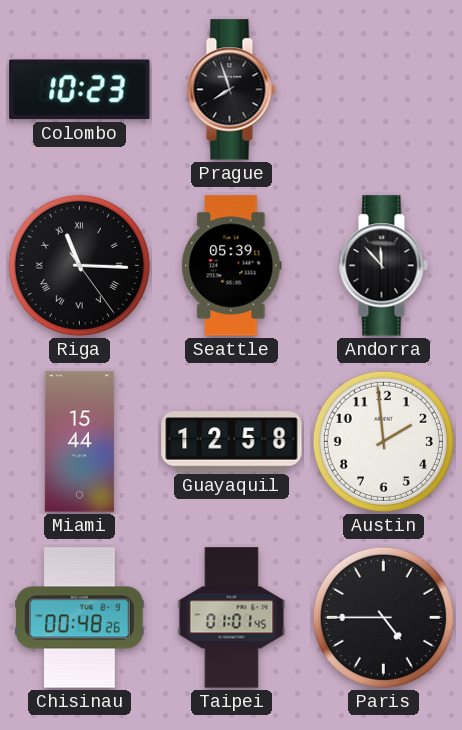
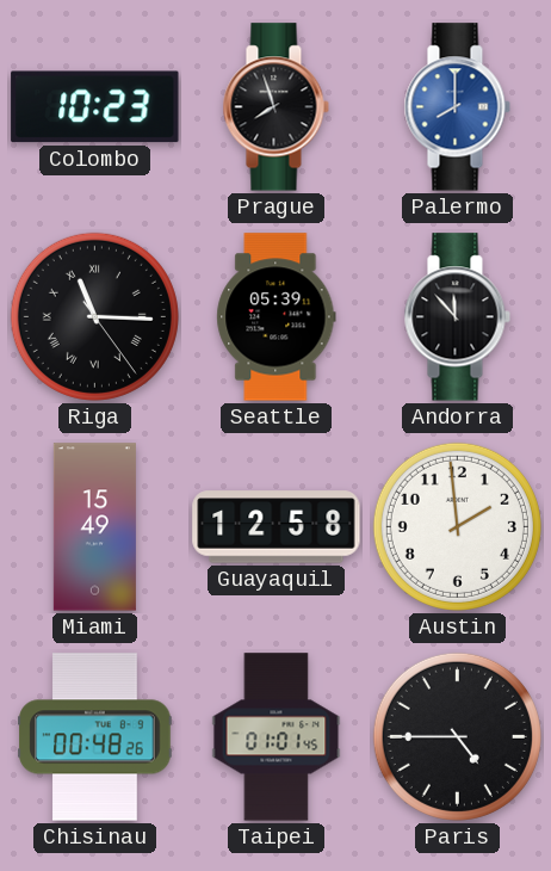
Palermo: none -> 8:00
Miami: 15:44 -> 15:49
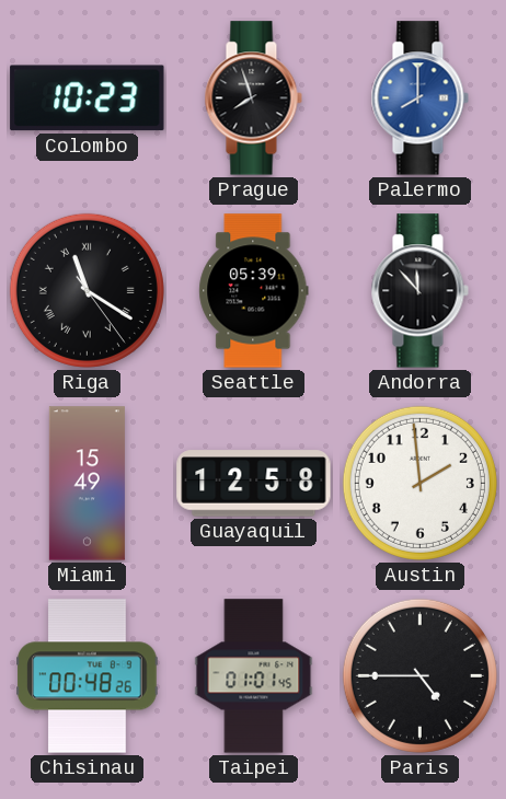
Riga: 11:15 -> 11:20
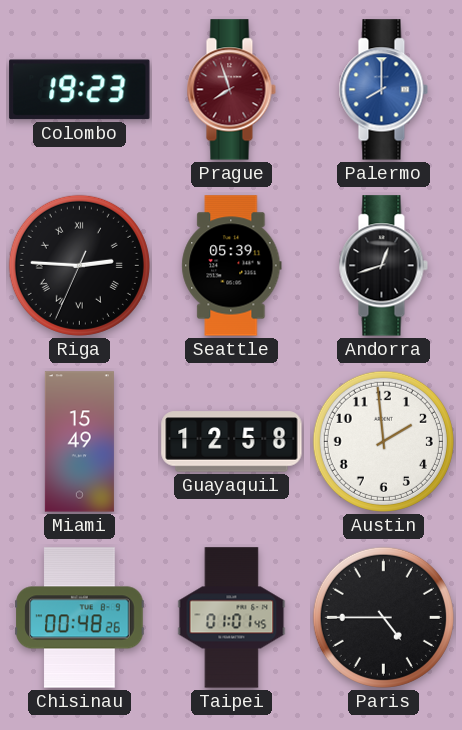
Colombo: 10:23 -> 19:23
Prague dial: black -> burgundy
Riga: 11:20 -> 2:45
Andorra: 11:53 -> 12:42
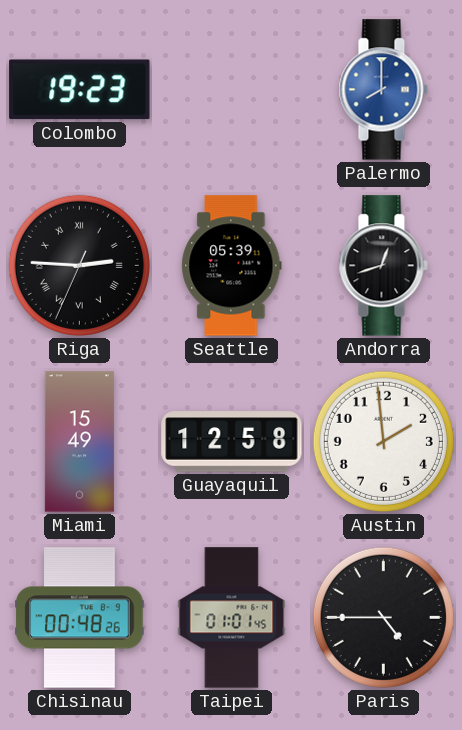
Prague: 7:57 -> none
